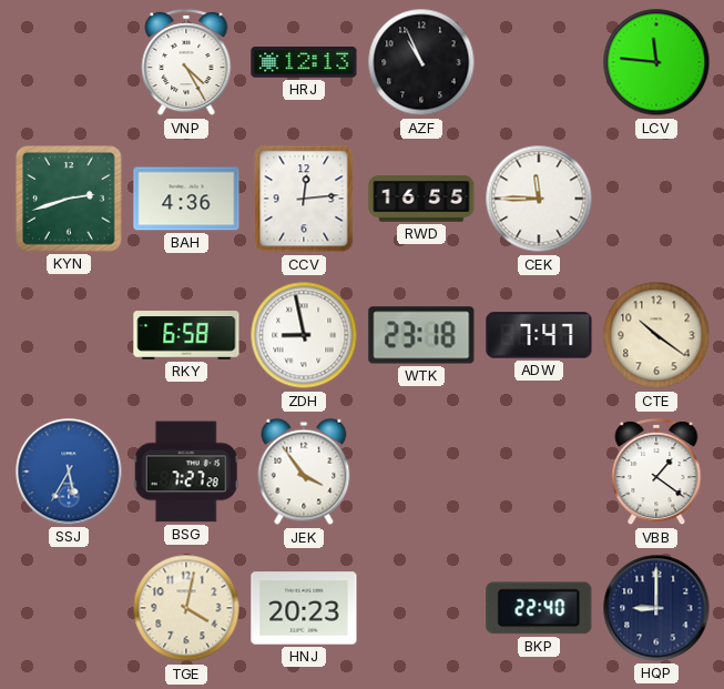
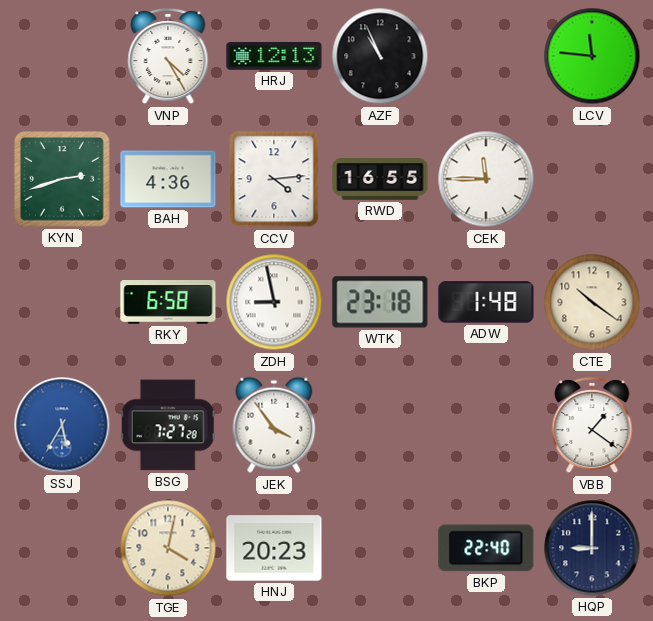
CCV: 12:14 -> 4:14
ADW: 7:47 -> 1:48
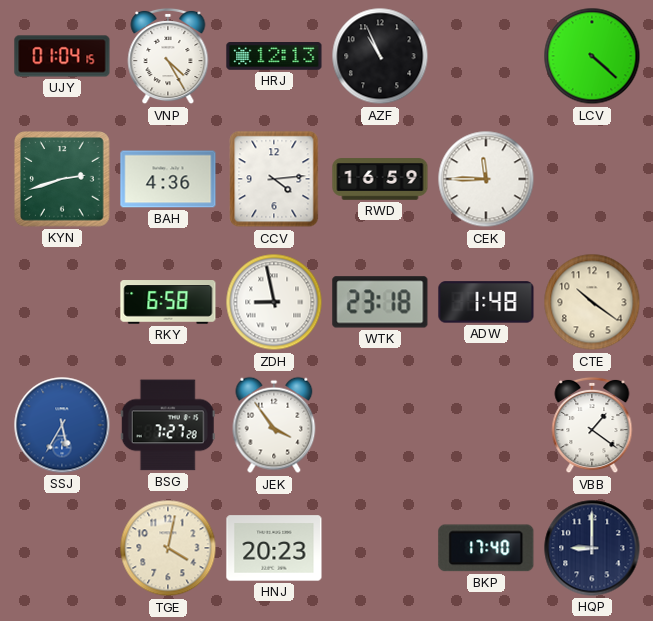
UJY: none -> 01:04
LCV: 11:46 -> 4:22
RWD: 16:55 -> 16:59
BKP: 22:40 -> 17:40
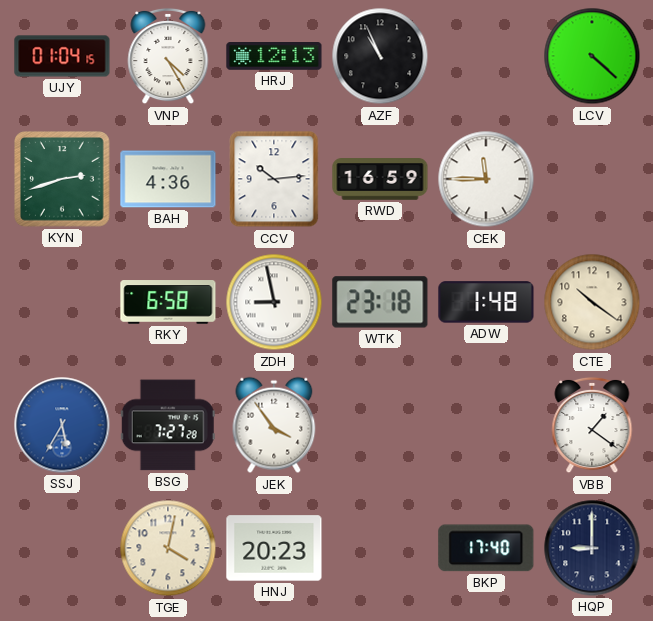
CCV: 4:14 -> 10:14
